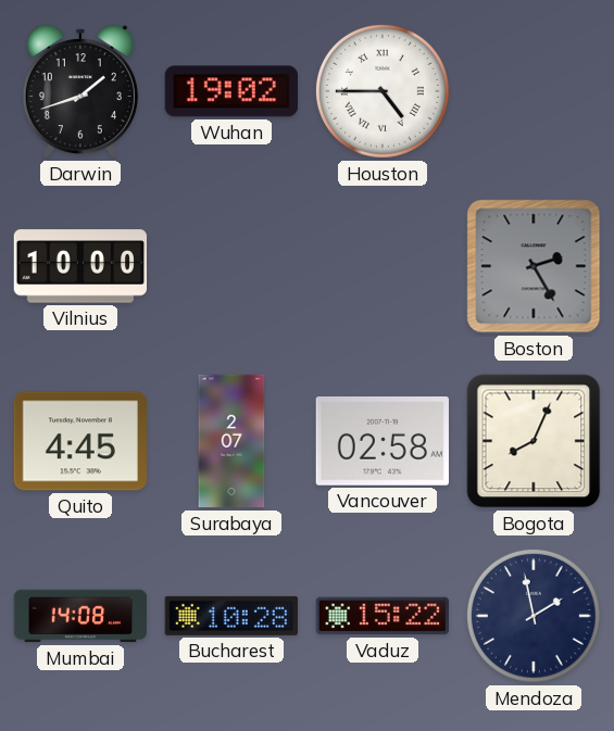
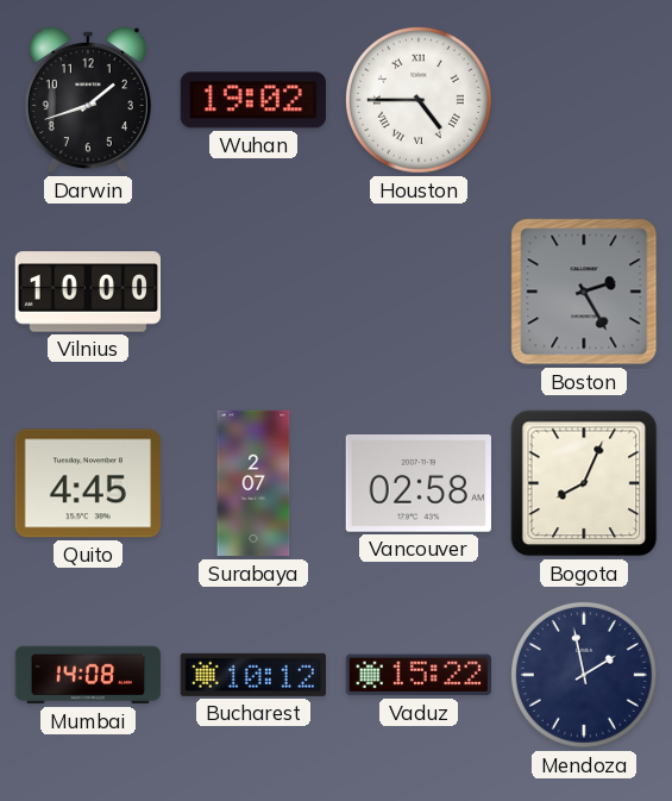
Bucharest: 10:28 -> 10:12
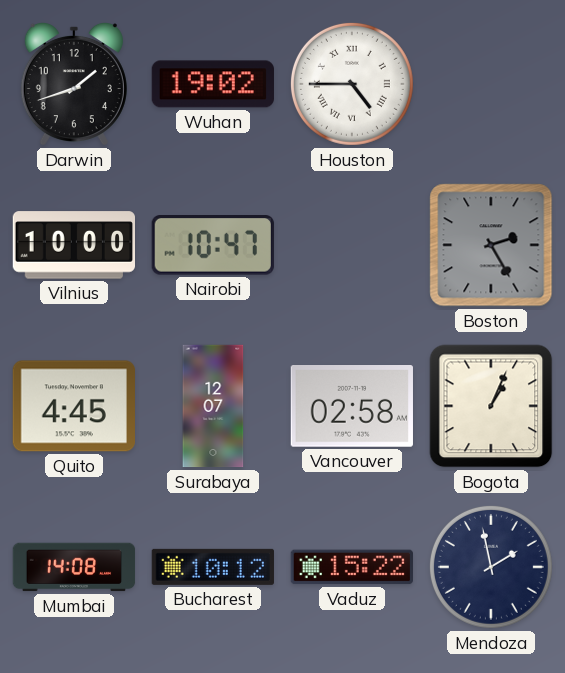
Nairobi: none -> 10:47
Surabaya: 2:07 -> 12:07
Bogota: 8:04 -> 1:04
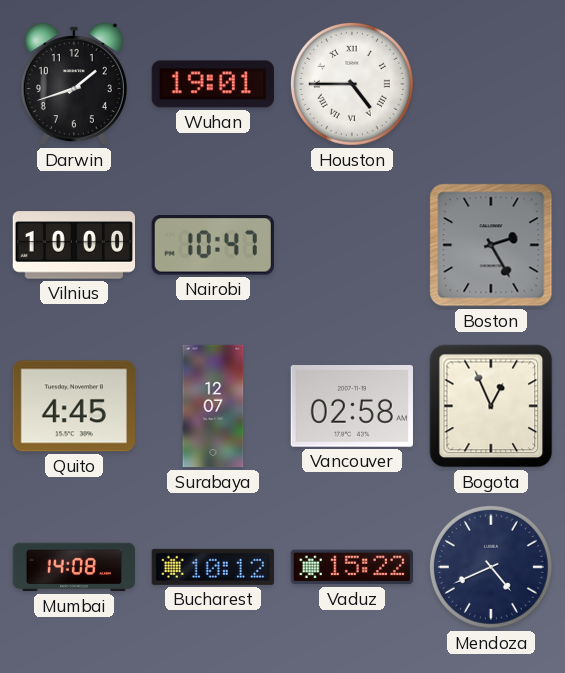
Wuhan: 19:02 -> 19:01
Bogota: 1:04 -> 12:56
Mendoza: 1:58 -> 4:41
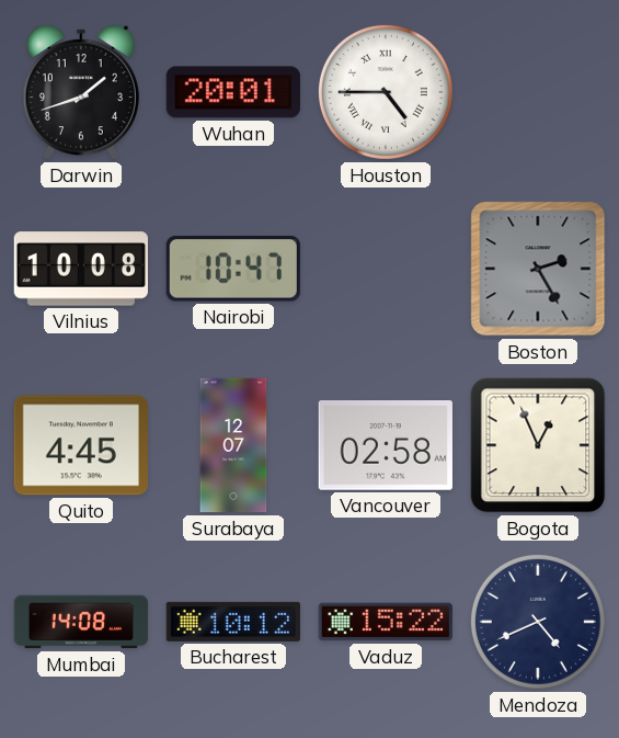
Wuhan: 19:01 -> 20:01
Vilnius: 10:00 -> 10:08
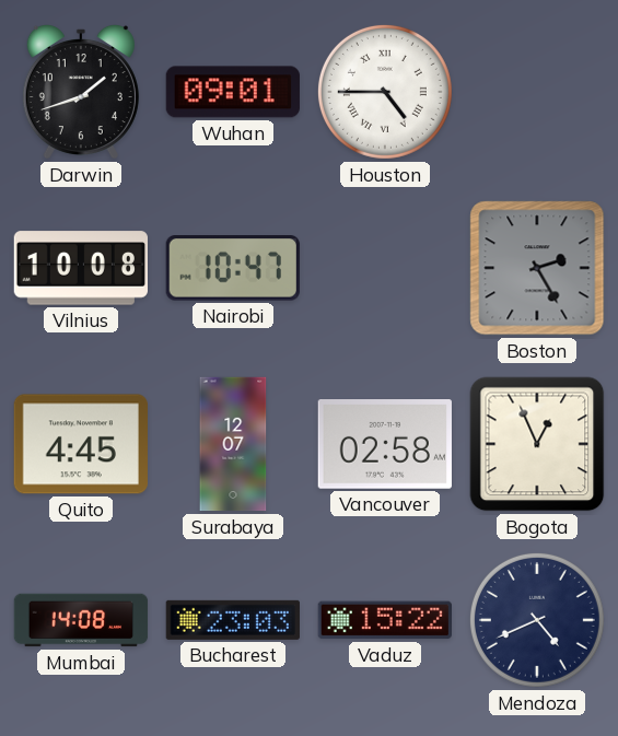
Wuhan: 20:01 -> 09:01
Bucharest: 10:12 -> 23:03
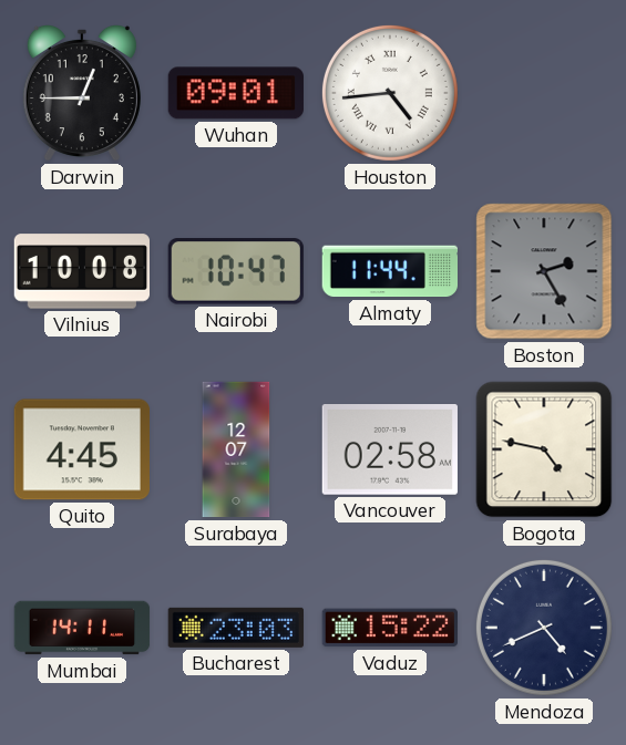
Darwin: 1:42 -> 12:45
Houston: 4:45 -> 4:44
Almaty: none -> 11:44
Bogota: 12:56 -> 4:47
Mumbai: 14:08 -> 14:11
